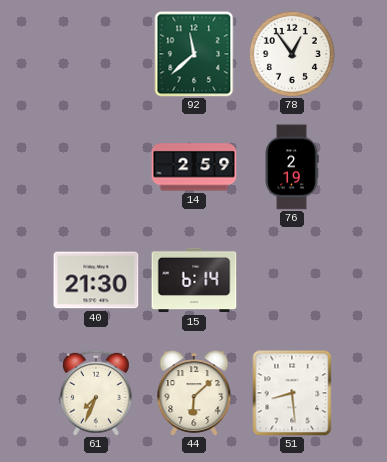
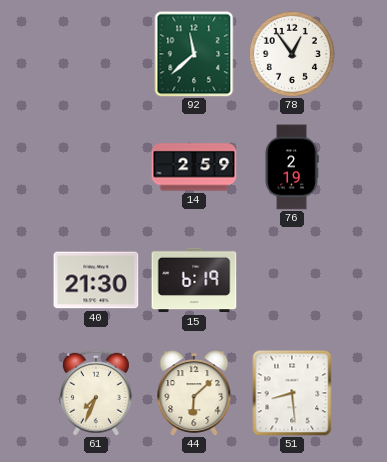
15: 6:14 -> 6:19
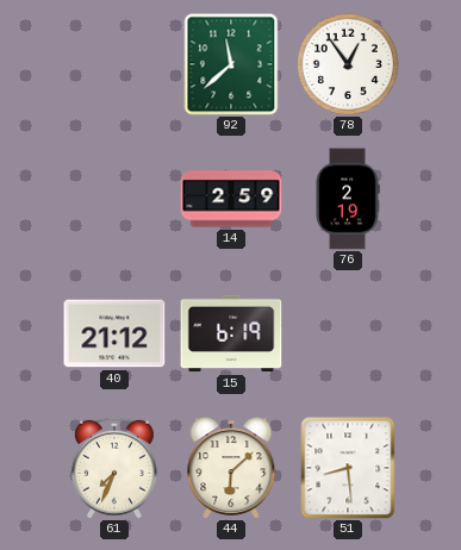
40: 21:30 -> 21:12
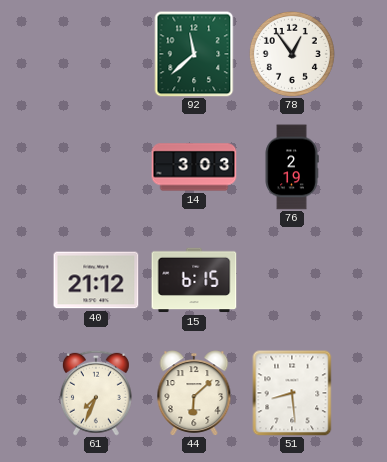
14: 2:59 -> 3:03
15: 6:19 -> 6:15
